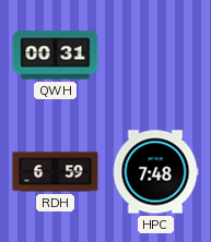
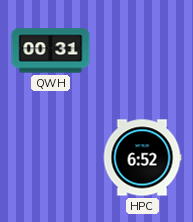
RDH: 6:59 -> none
HPC: 7:48 -> 6:52
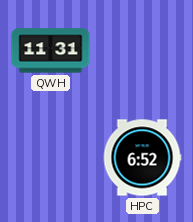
QWH: 00:31 -> 11:31
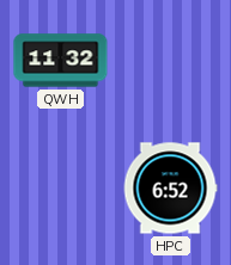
QWH: 11:31 -> 11:32
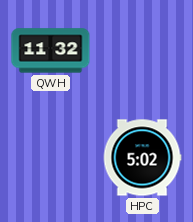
HPC: 6:52 -> 5:02
